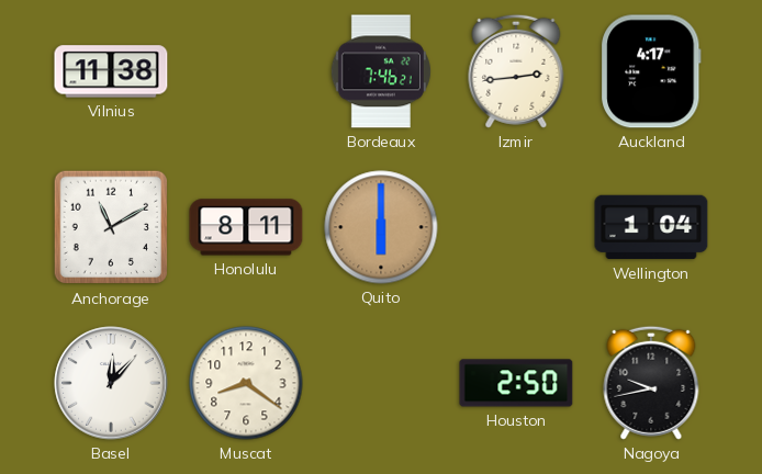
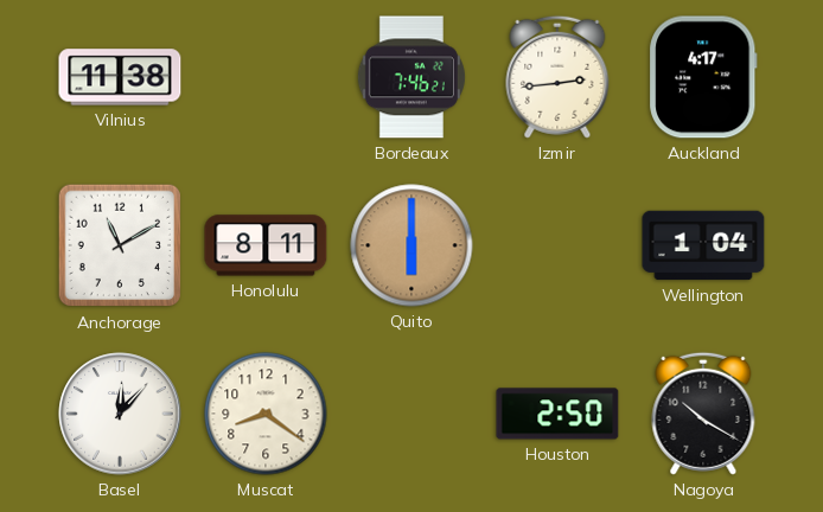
Nagoya: 9:43 -> 10:20
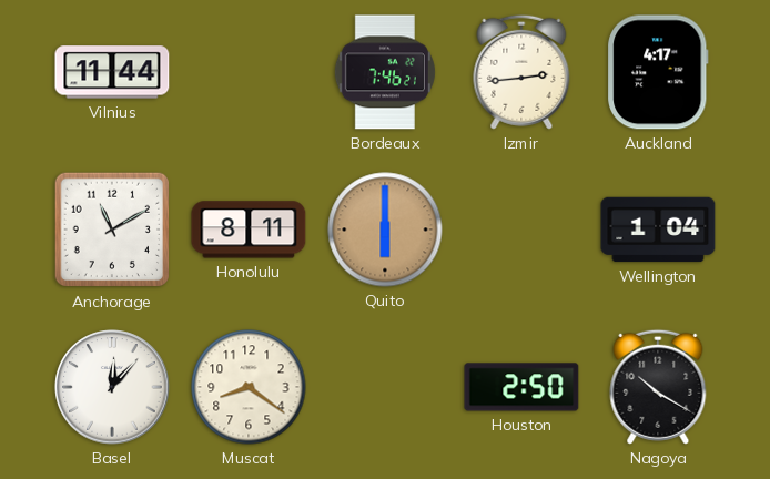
Vilnius: 11:38 -> 11:44
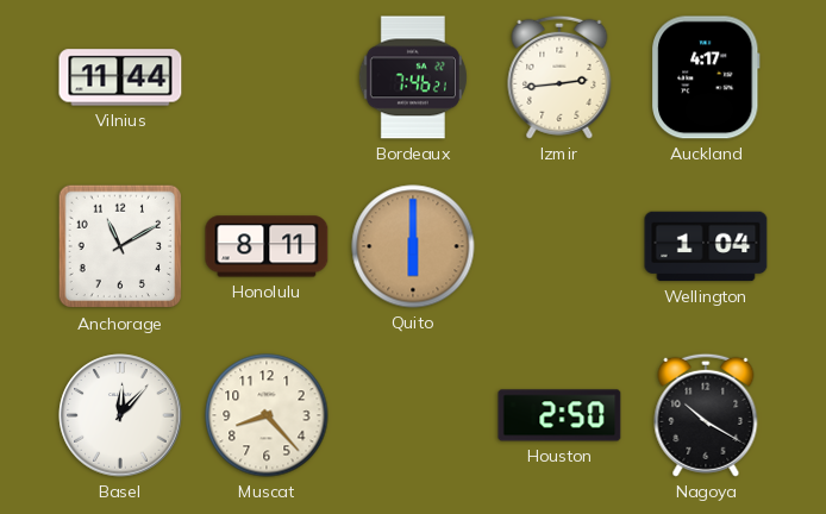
Muscat: 8:21 -> 8:23
